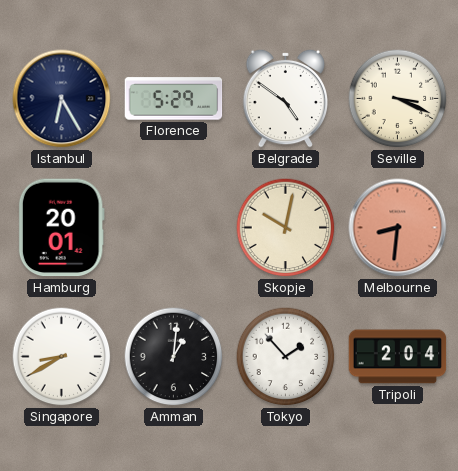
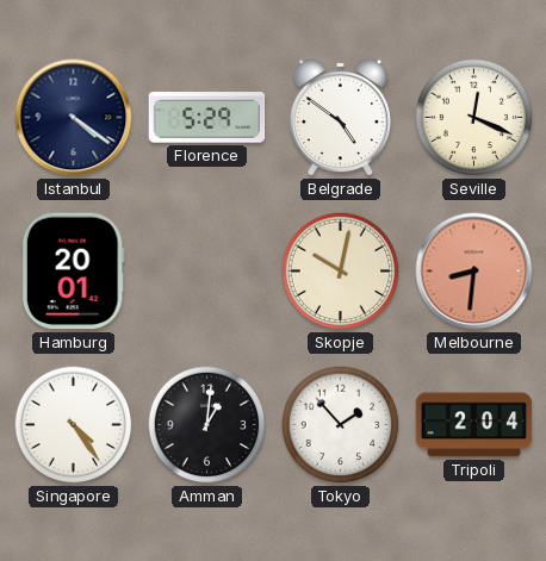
Istanbul: 6:25 -> 4:21
Seville: 3:19 -> 12:19
Singapore: 8:40 -> 4:24
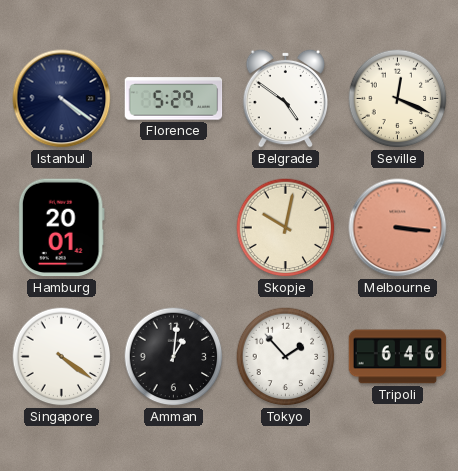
Melbourne: 8:31 -> 3:16
Singapore: 4:24 -> 4:21
Tripoli: 2:04 -> 6:46
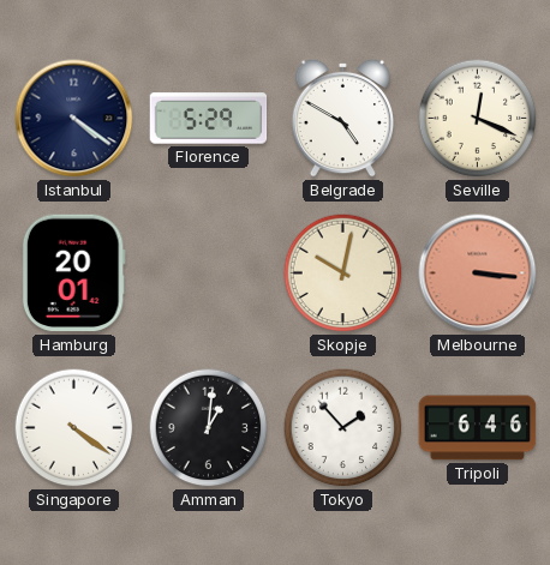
Belgrade: 4:51 -> 4:50
